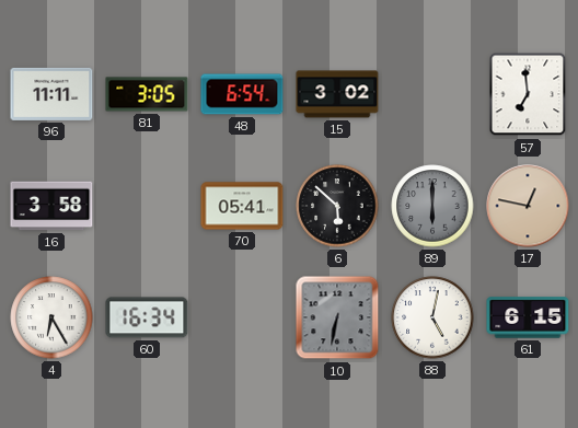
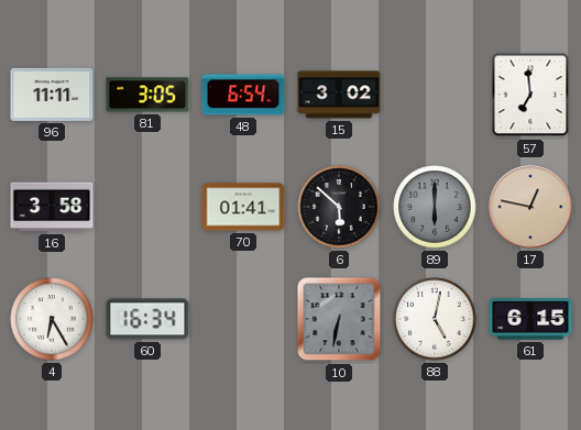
70: 05:41 -> 01:41
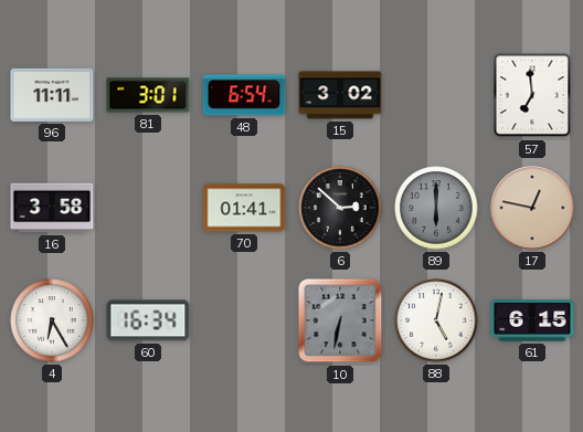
81: 3:05 -> 3:01
6: 5:52 -> 2:52
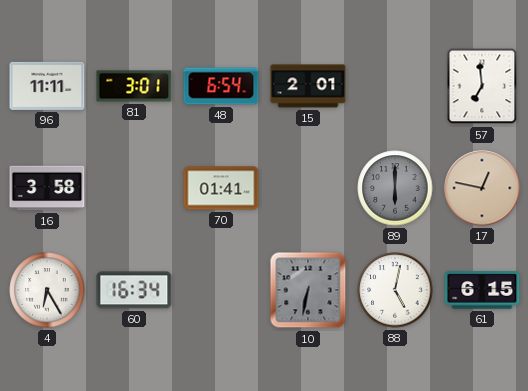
15: 3:02 -> 2:01
6: 2:52 -> none
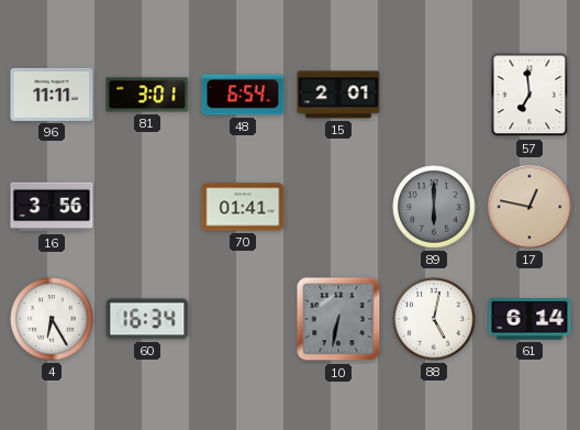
16: 3:58 -> 3:56
61: 6:15 -> 6:14
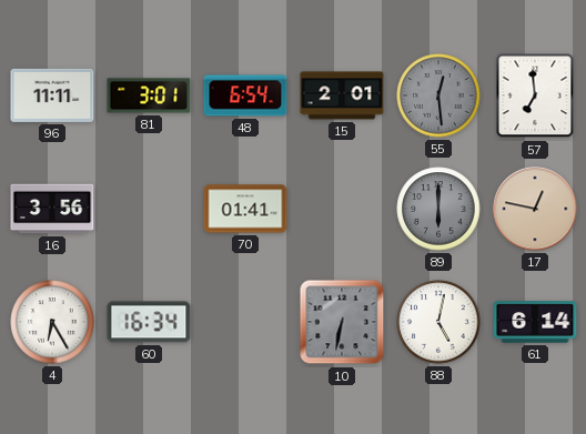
55: none -> 12:29
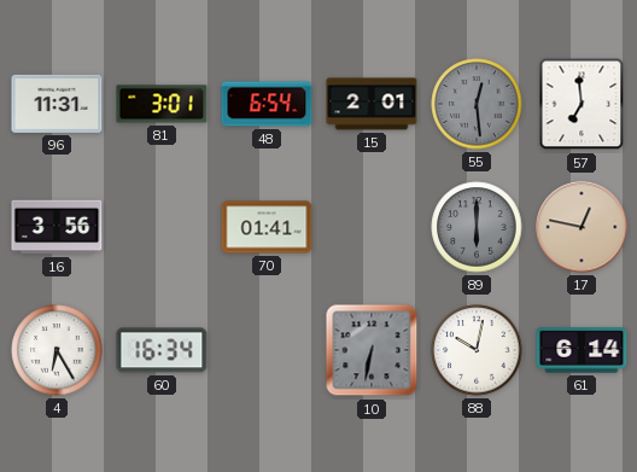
96: 11:11 -> 11:31
88: 5:02 -> 10:02
